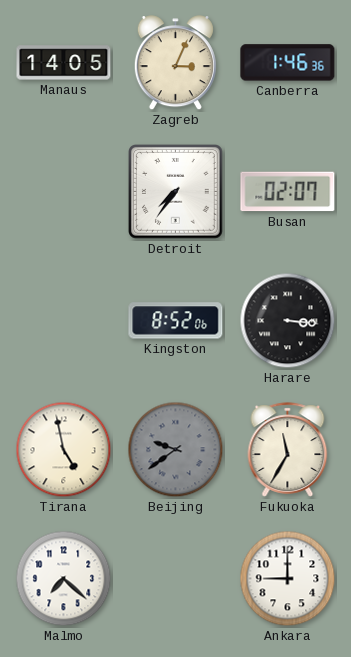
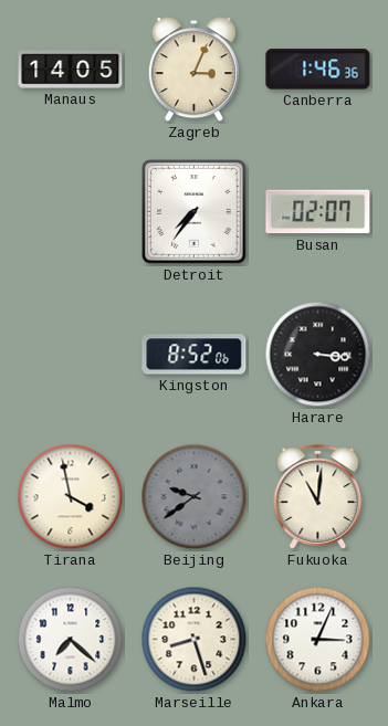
Tirana: 4:58 -> 3:58
Fukuoka: 11:35 -> 11:01
Marseille: none -> 8:27
Ankara: 9:00 -> 3:04
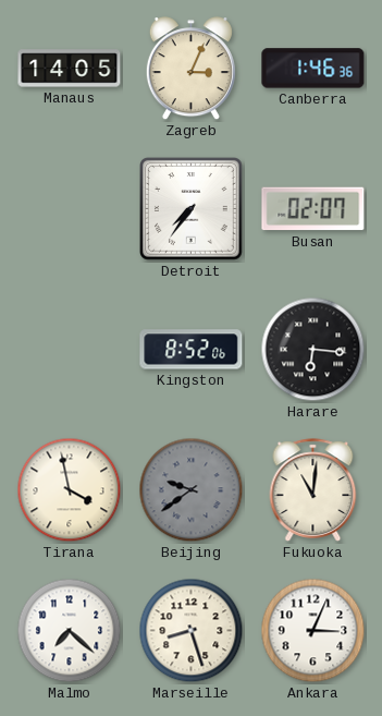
Harare: 3:16 -> 6:16
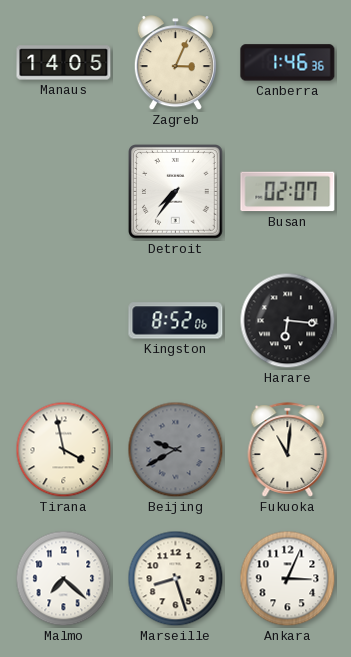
Beijing: 9:39 -> 9:40
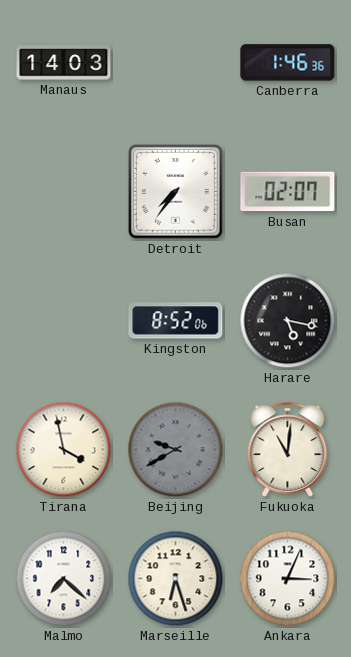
Manaus: 14:05 -> 14:03
Zagreb: 3:04 -> none
Harare: 6:16 -> 5:17
Marseille: 8:27 -> 6:27
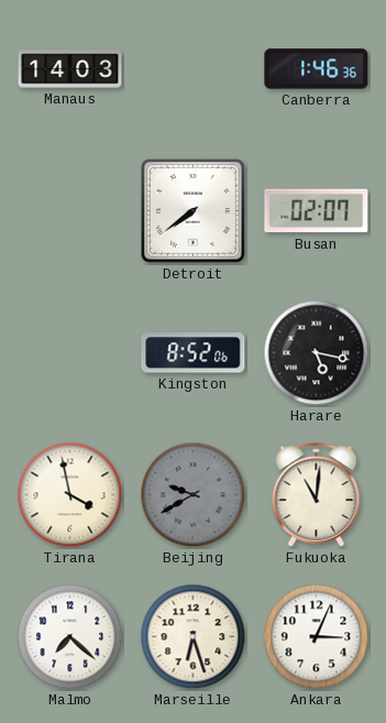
Detroit: 7:36 -> 7:39
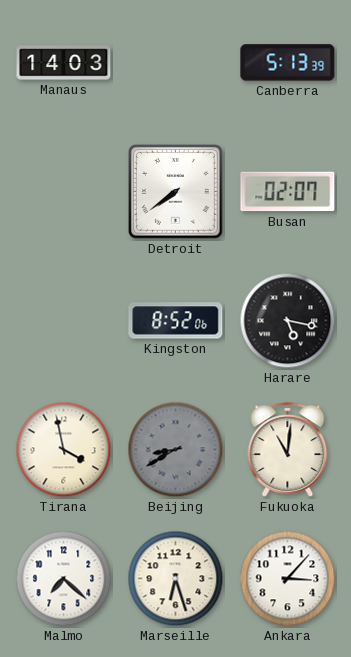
Canberra: 1:46 -> 5:13
Beijing: 9:40 -> 8:40
Ankara: 3:04 -> 3:07
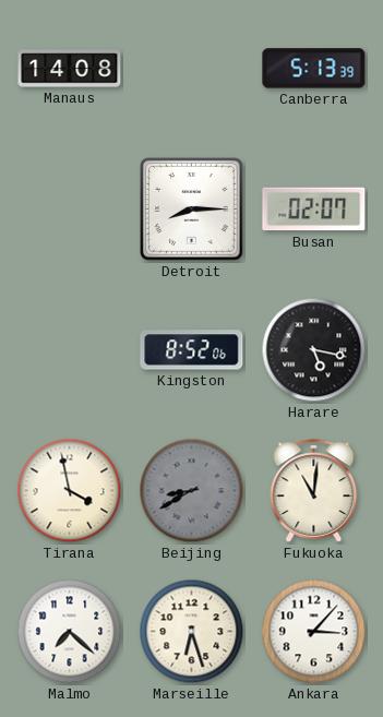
Manaus: 14:03 -> 14:08
Detroit: 7:39 -> 8:15
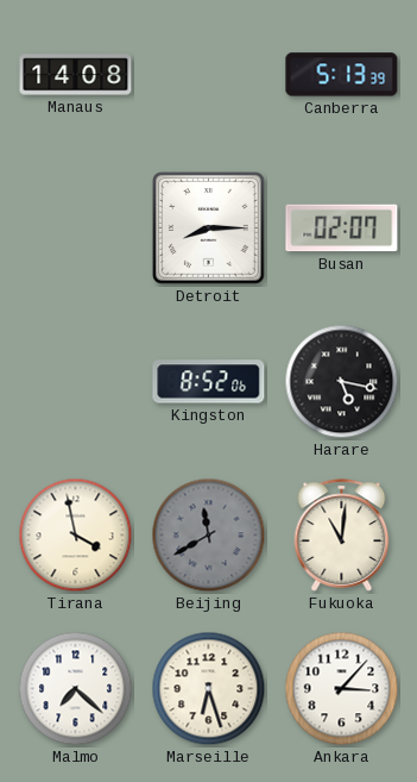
Beijing: 8:40 -> 11:40
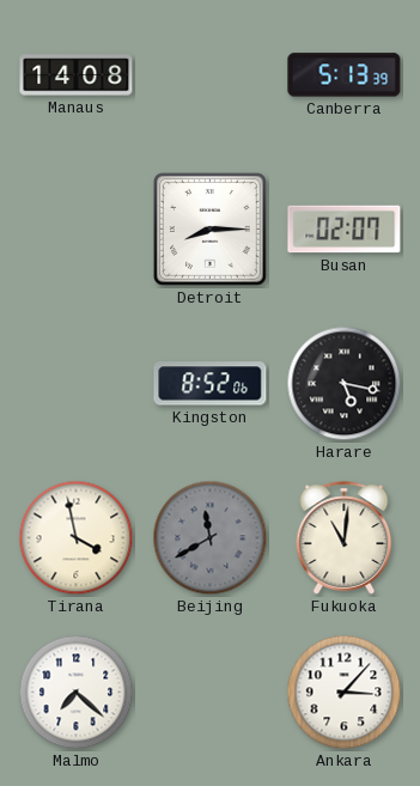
Marseille: 6:27 -> none
